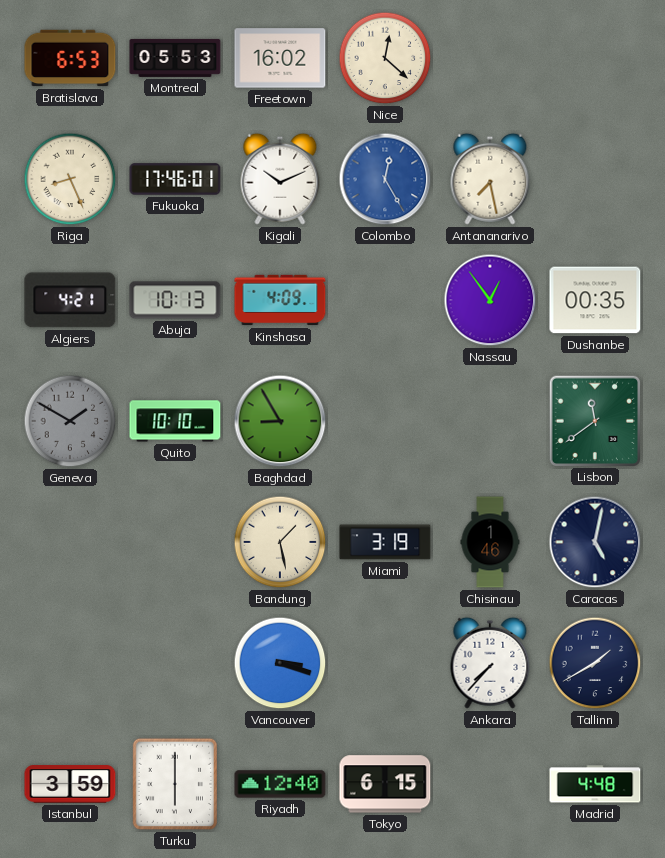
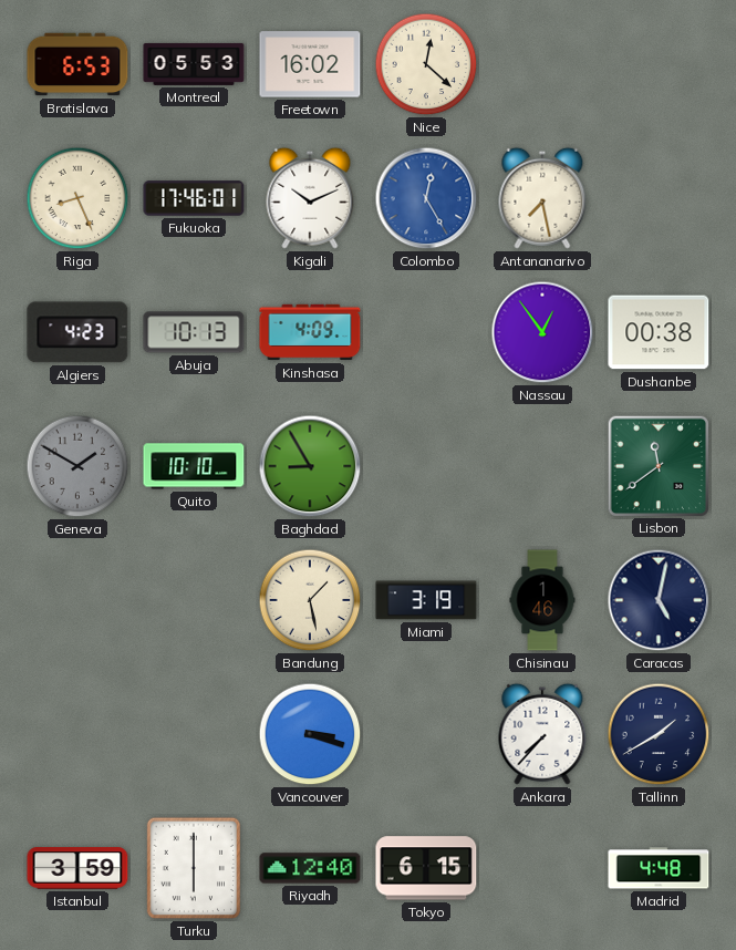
Algiers: 4:21 -> 4:23
Dushanbe: 00:35 -> 00:38
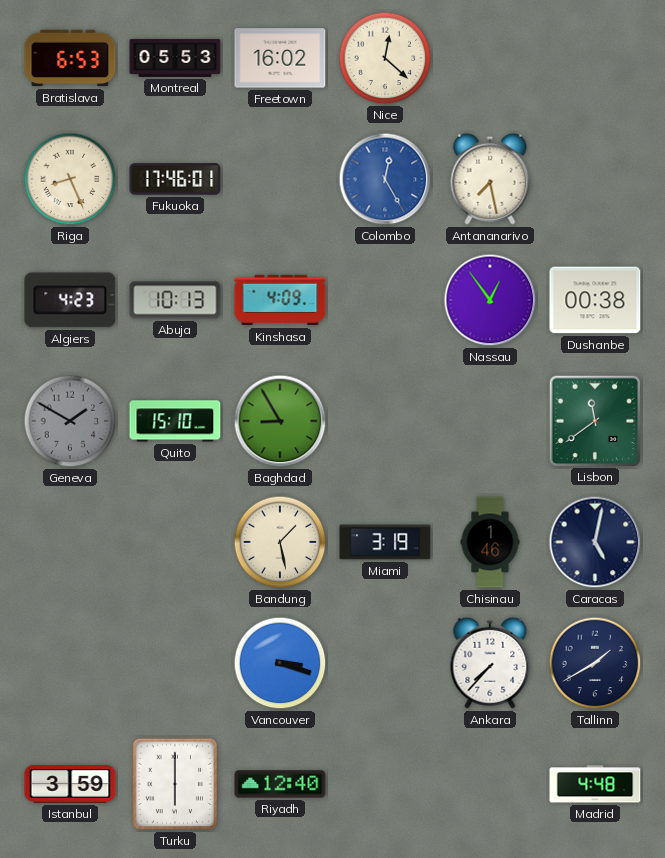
Kigali: 10:11 -> none
Quito: 10:10 -> 15:10
Tokyo: 6:15 -> none
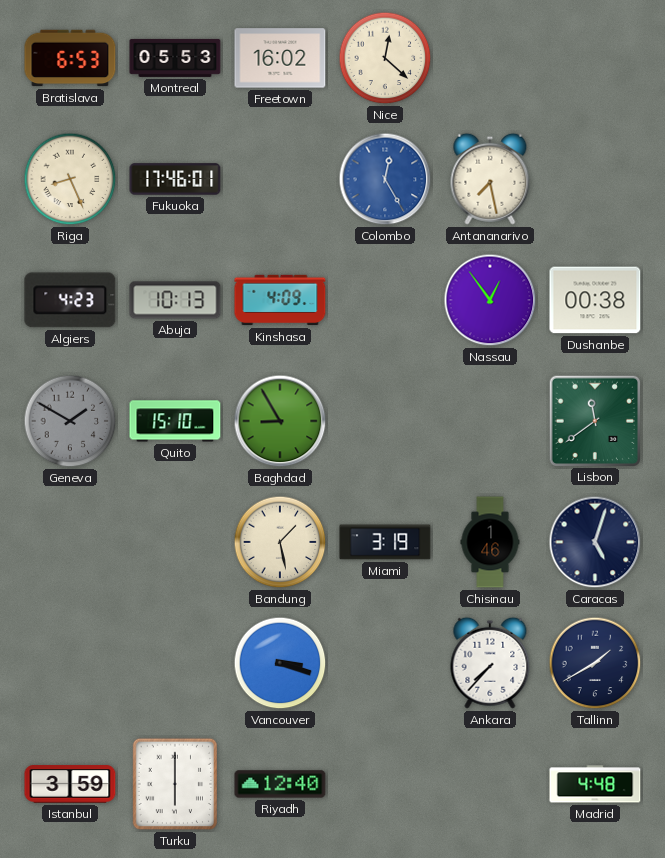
Caracas: 5:02 -> 5:03
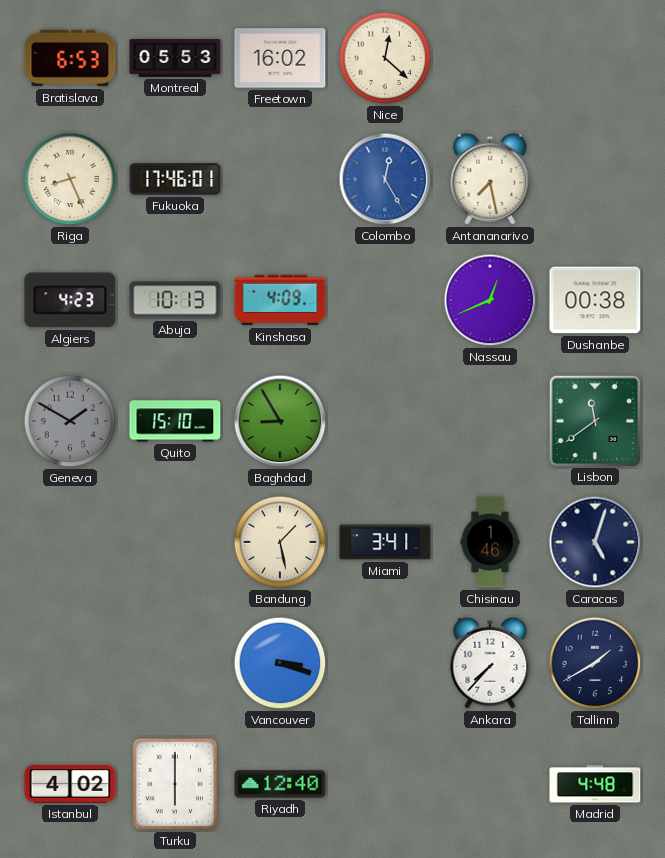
Nassau: 12:54 -> 12:41
Miami: 3:19 -> 3:41
Istanbul: 3:59 -> 4:02
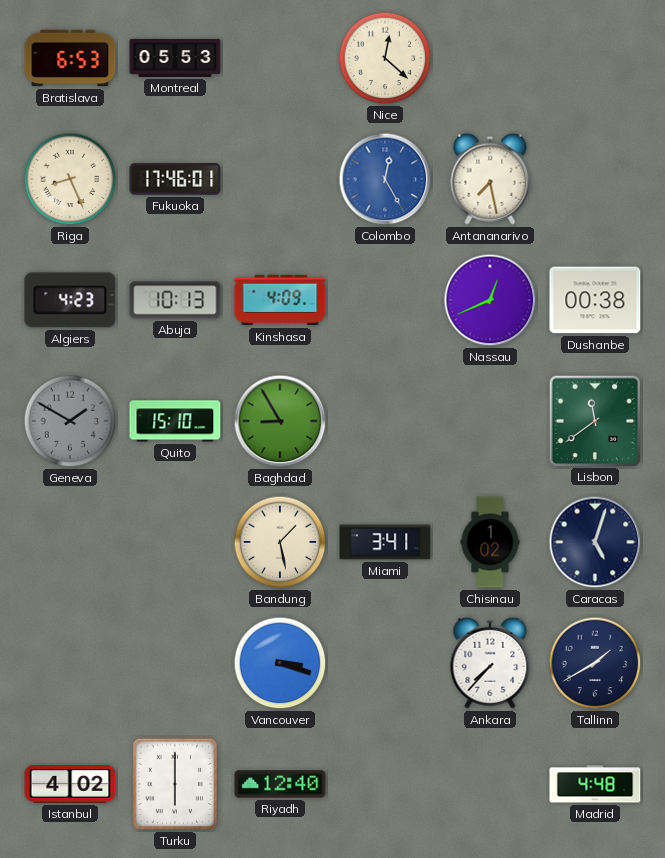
Freetown: 16:02 -> none
Chisinau: 1:46 -> 1:02
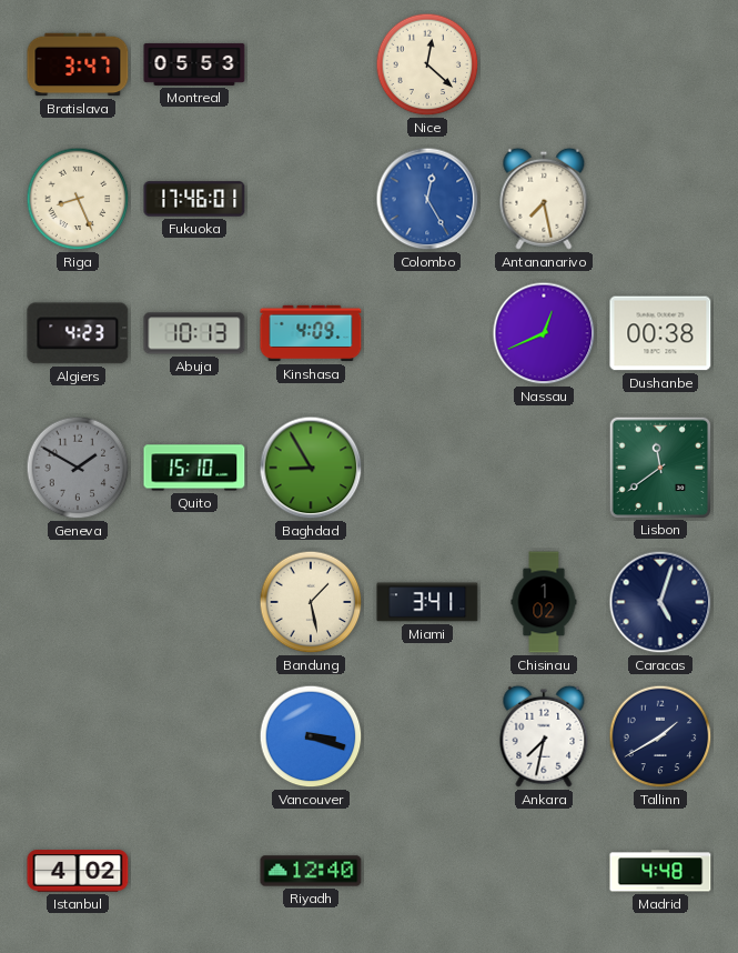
Bratislava: 6:53 -> 3:47
Ankara: 7:37 -> 7:32
Turku: 6:00 -> none
